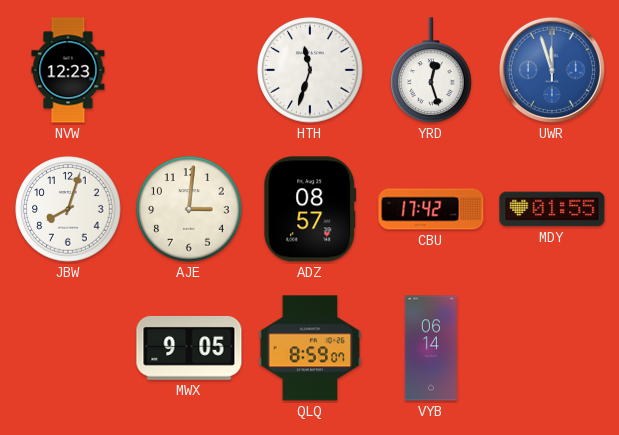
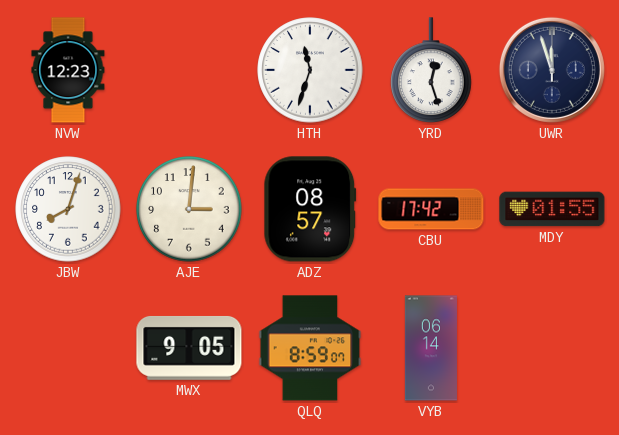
UWR dial: blue -> navy
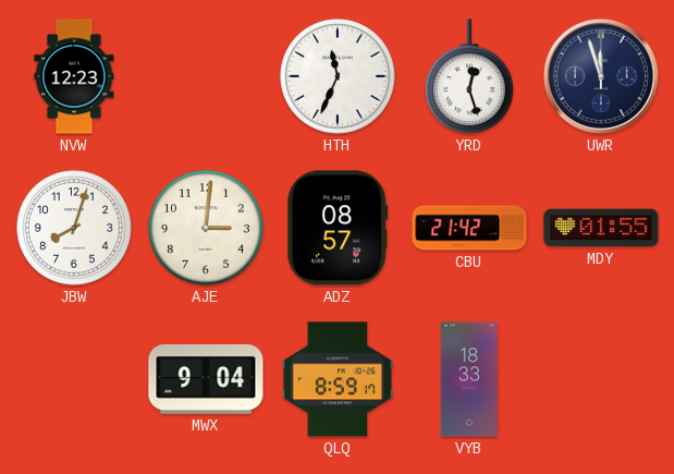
HTH: 11:33 -> 11:34
CBU: 17:42 -> 21:42
MWX: 9:05 -> 9:04
QLQ: 8:59:07 -> 8:59:17
VYB: 06:14 -> 18:33
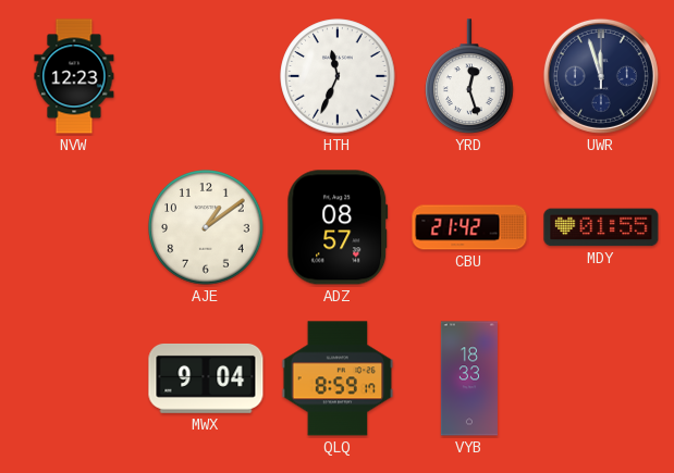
JBW: 8:03 -> none
AJE: 3:01 -> 1:09
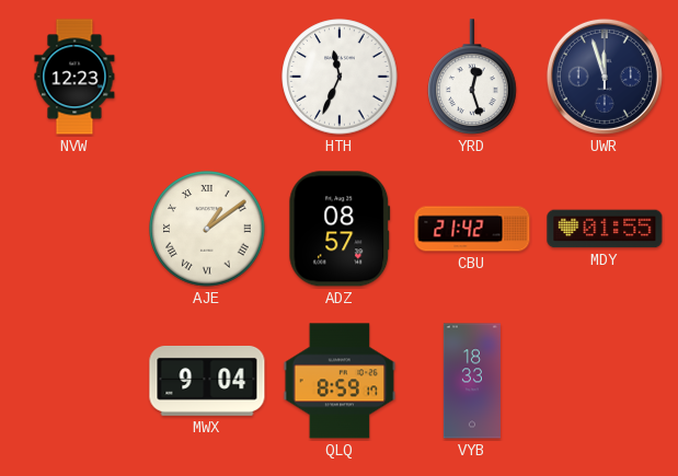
AJE numerals: Arabic -> Roman
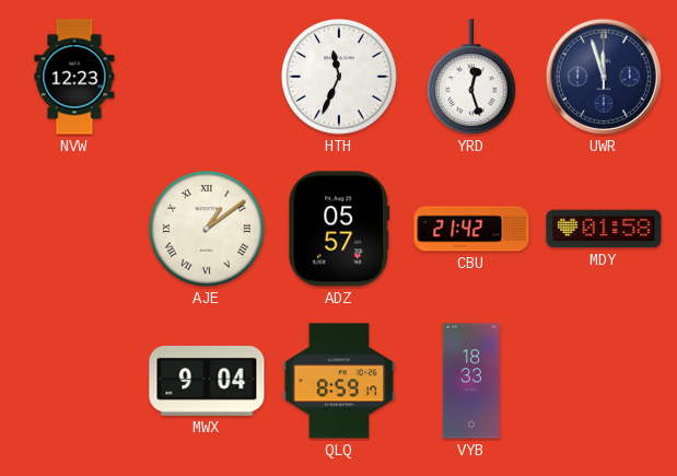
ADZ: 08:57 -> 05:57
MDY: 01:55 -> 01:58
